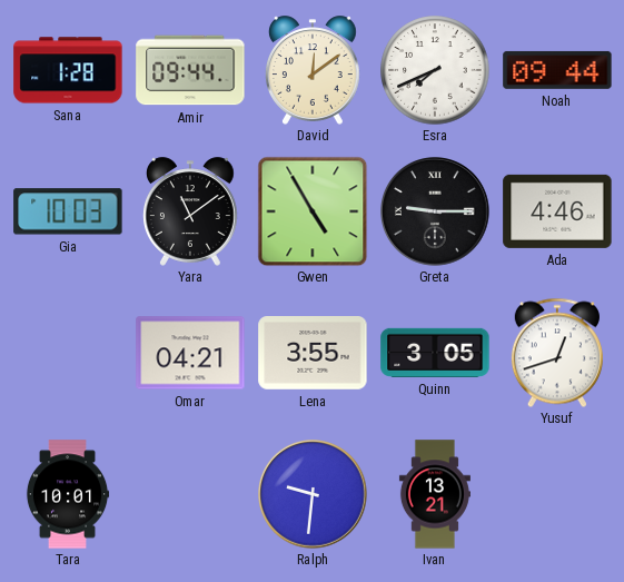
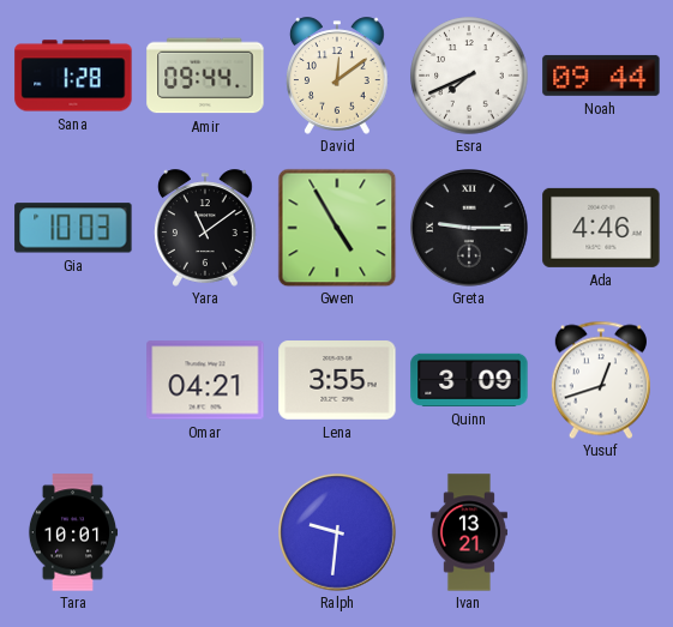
Quinn: 3:05 -> 3:09
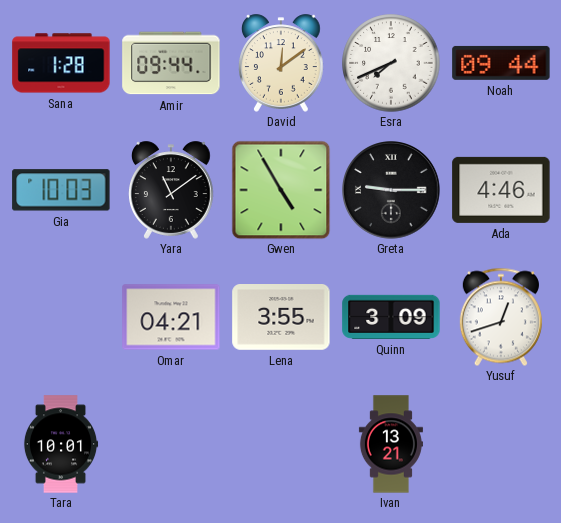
Ralph: 9:31 -> none
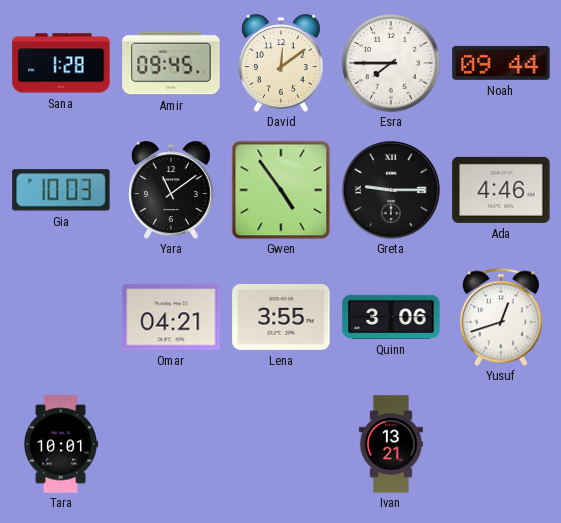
Amir: 09:44 -> 09:45
Esra: 7:41 -> 7:45
Gwen: 4:55 -> 4:54
Quinn: 3:09 -> 3:06
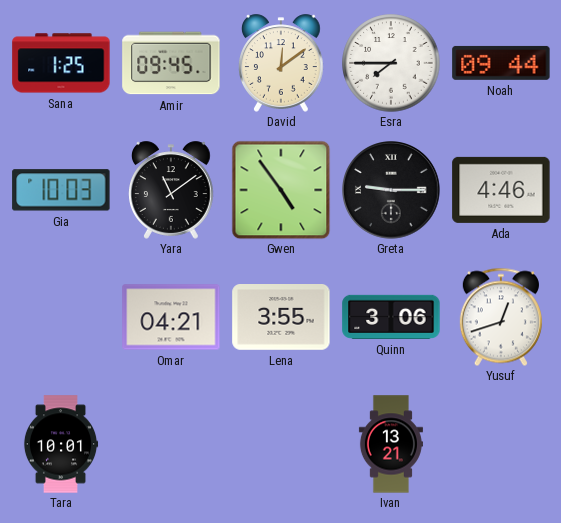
Sana: 1:28 -> 1:25
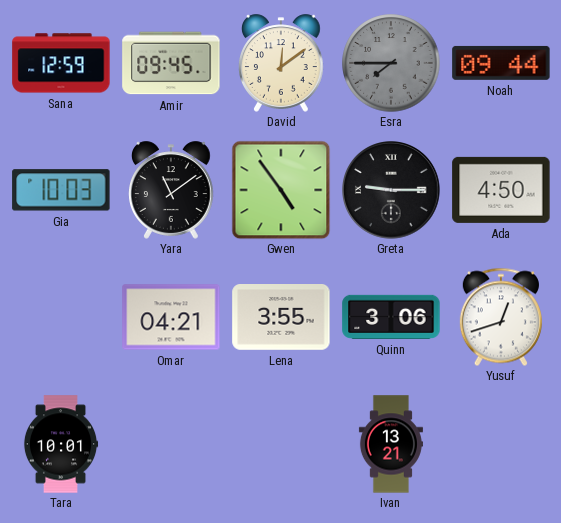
Sana: 1:25 -> 12:59
Esra dial: white -> grey
Ada: 4:46 -> 4:50
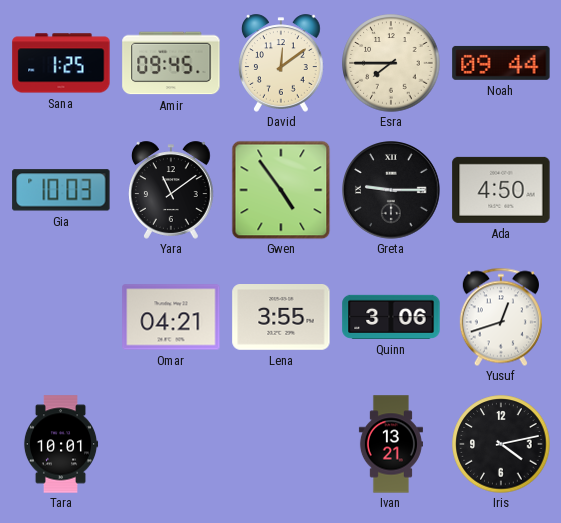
Sana: 12:59 -> 1:25
Esra dial: grey -> cream
Iris: none -> 4:13
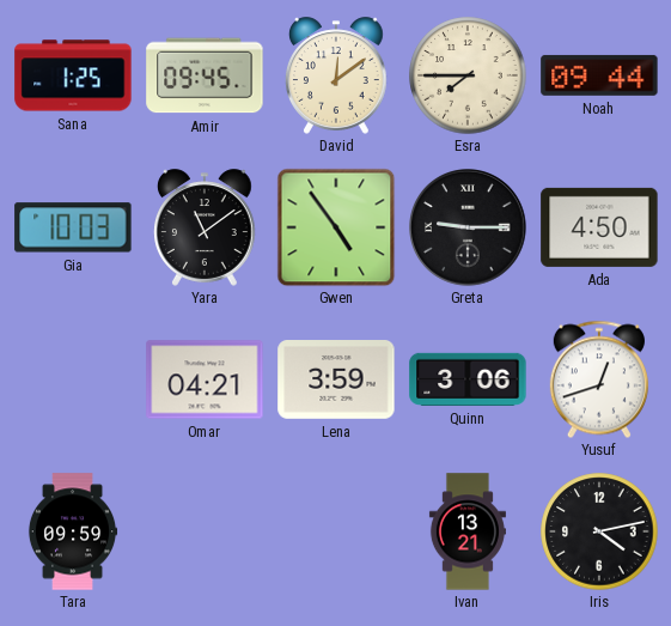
Lena: 3:55 -> 3:59
Tara: 10:01 -> 09:59
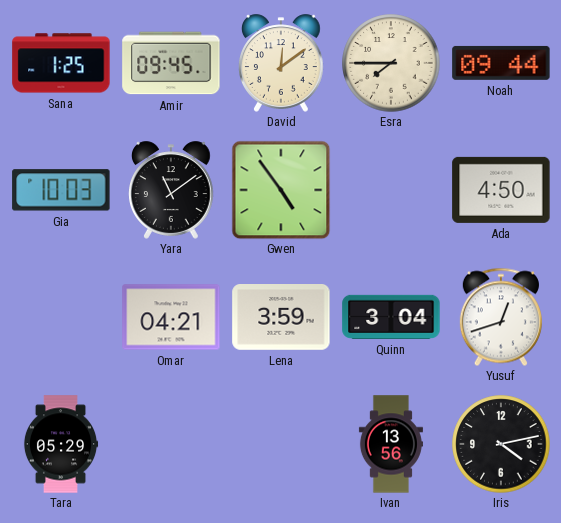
Greta: 9:15 -> none
Quinn: 3:06 -> 3:04
Tara: 09:59 -> 05:29
Ivan: 13:21 -> 13:56
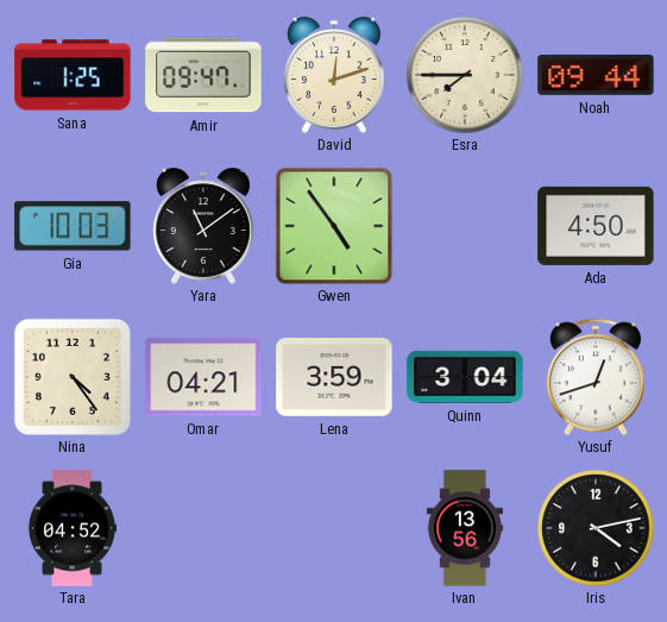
Amir: 09:45 -> 09:47
David: 12:09 -> 12:12
Nina: none -> 4:24
Tara: 05:29 -> 04:52
